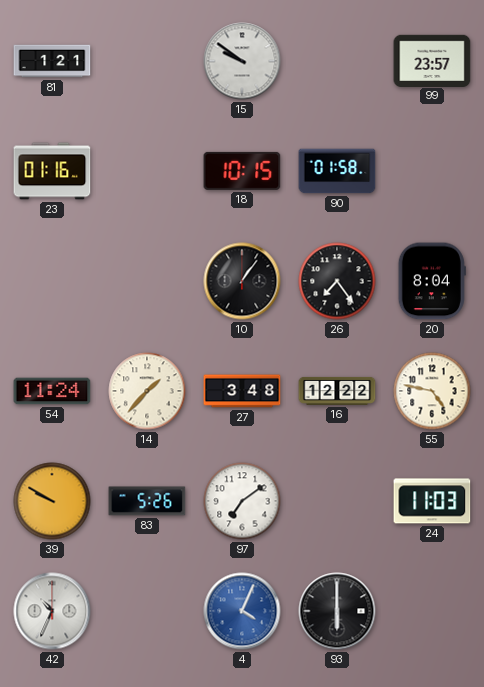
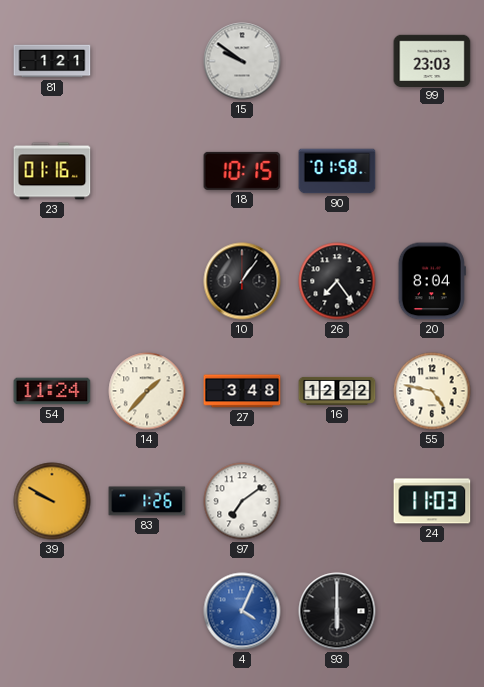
99: 23:57 -> 23:03
83: 5:26 -> 1:26
42: 10:34 -> none
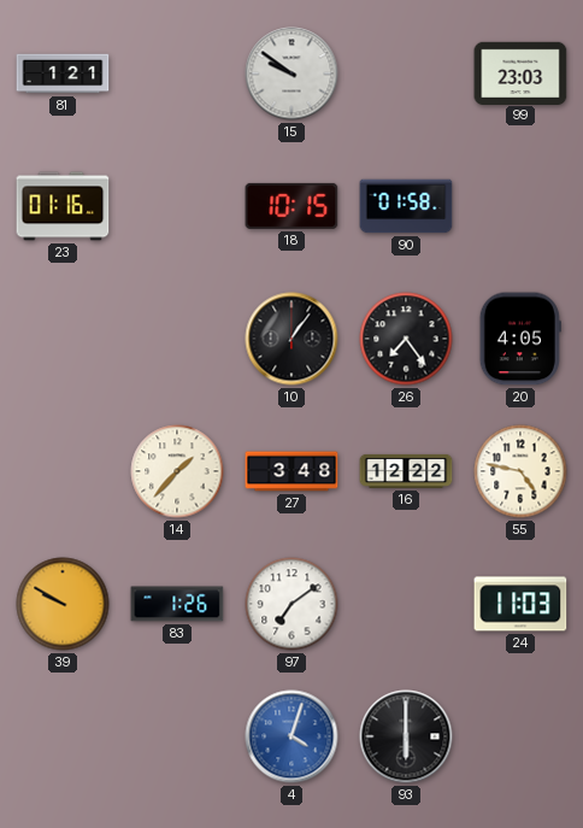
20: 8:04 -> 4:05
54: 11:24 -> none
4: 4:04 -> 4:03
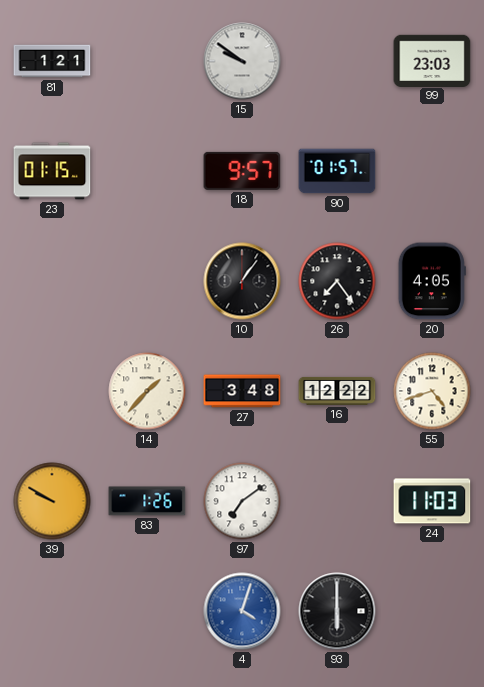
23: 01:16 -> 01:15
18: 10:15 -> 9:57
90: 01:58 -> 01:57
55: 4:47 -> 4:42
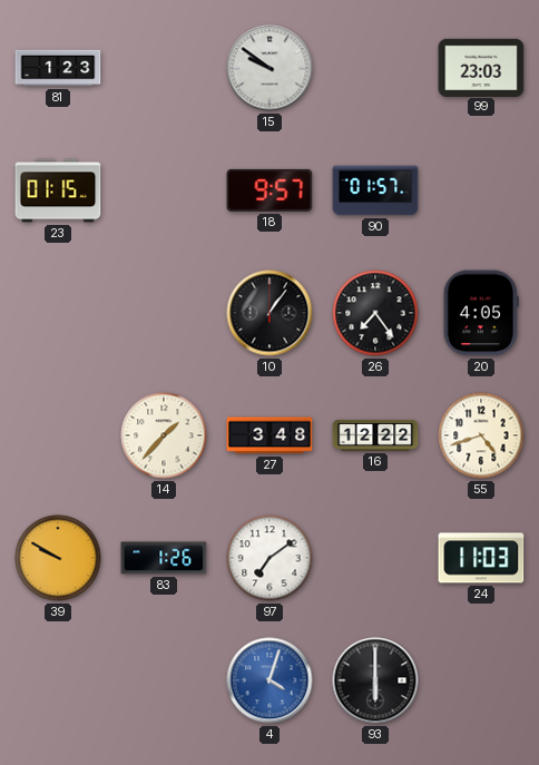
81: 1:21 -> 1:23
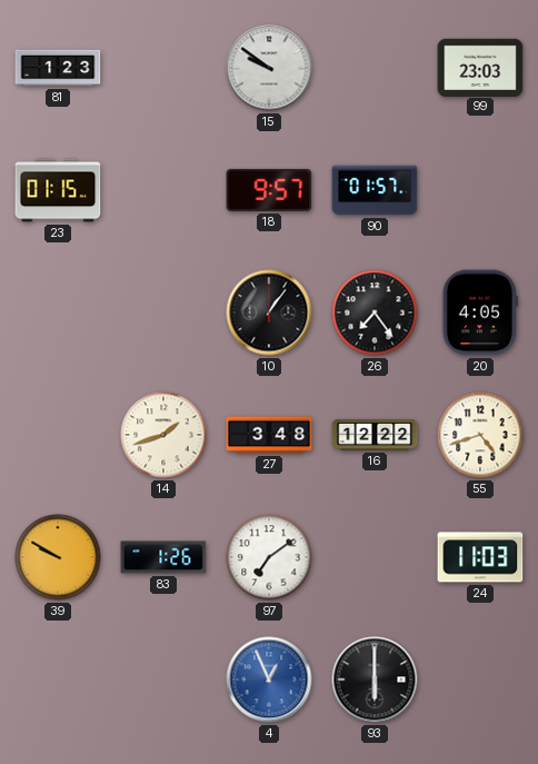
14: 1:37 -> 1:42
4: 4:03 -> 12:56
